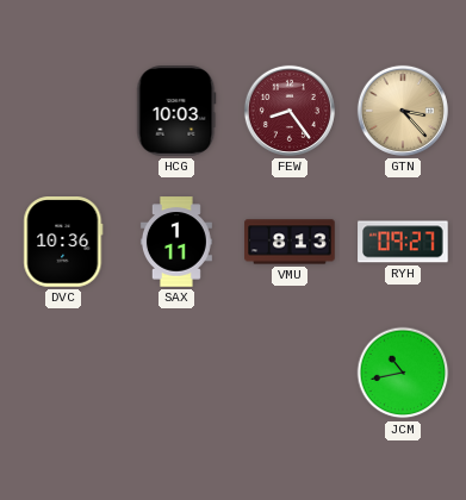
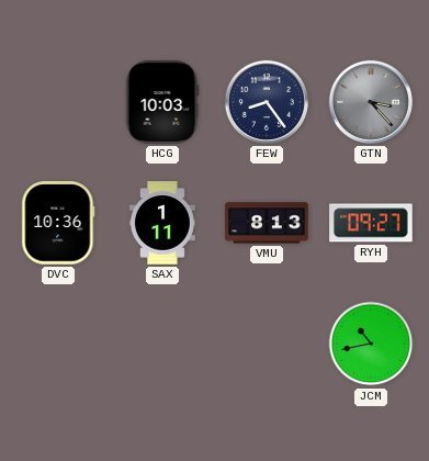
FEW dial: burgundy -> navy
GTN dial: champagne -> grey
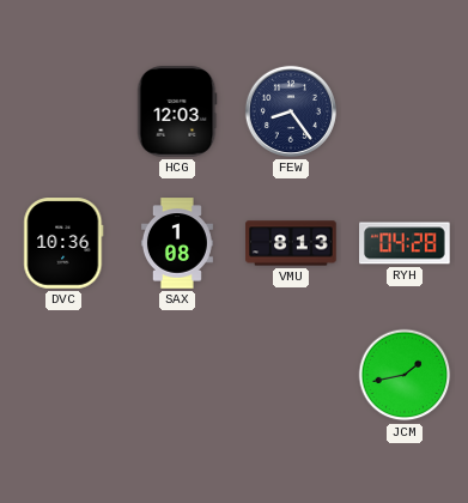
HCG: 10:03 -> 12:03
GTN: 3:23 -> none
SAX: 1:11 -> 1:08
RYH: 09:27 -> 04:28
JCM: 10:43 -> 1:43
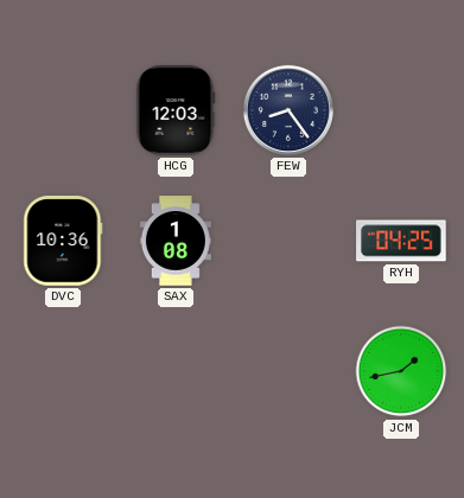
VMU: 8:13 -> none
RYH: 04:28 -> 04:25
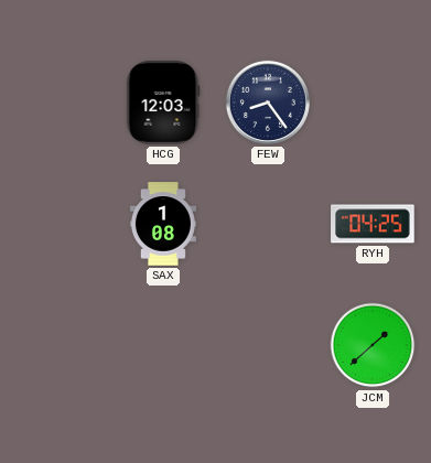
DVC: 10:36 -> none
JCM: 1:43 -> 1:38
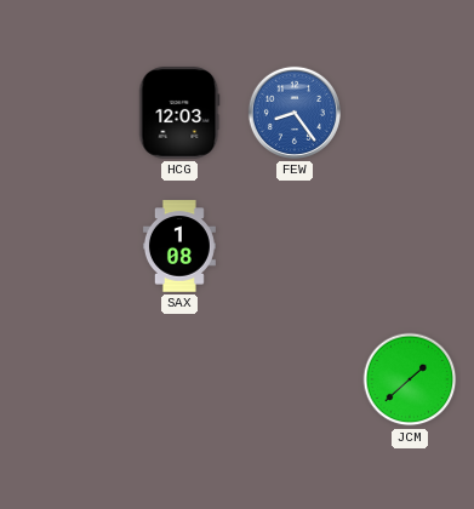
FEW dial: navy -> blue
RYH: 04:25 -> none
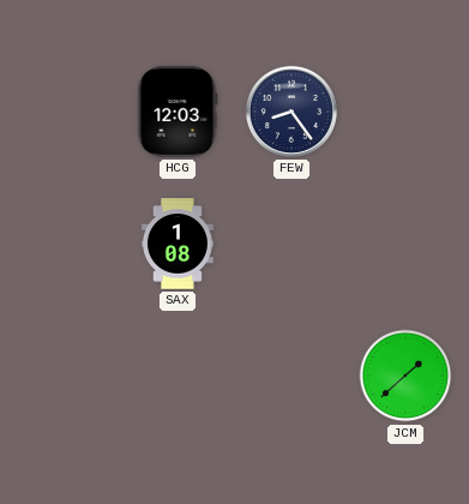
FEW dial: blue -> navy
